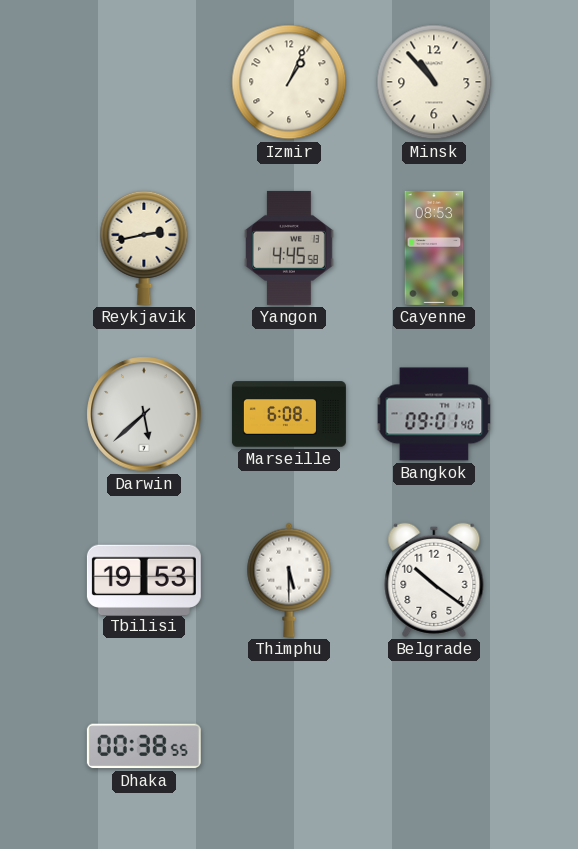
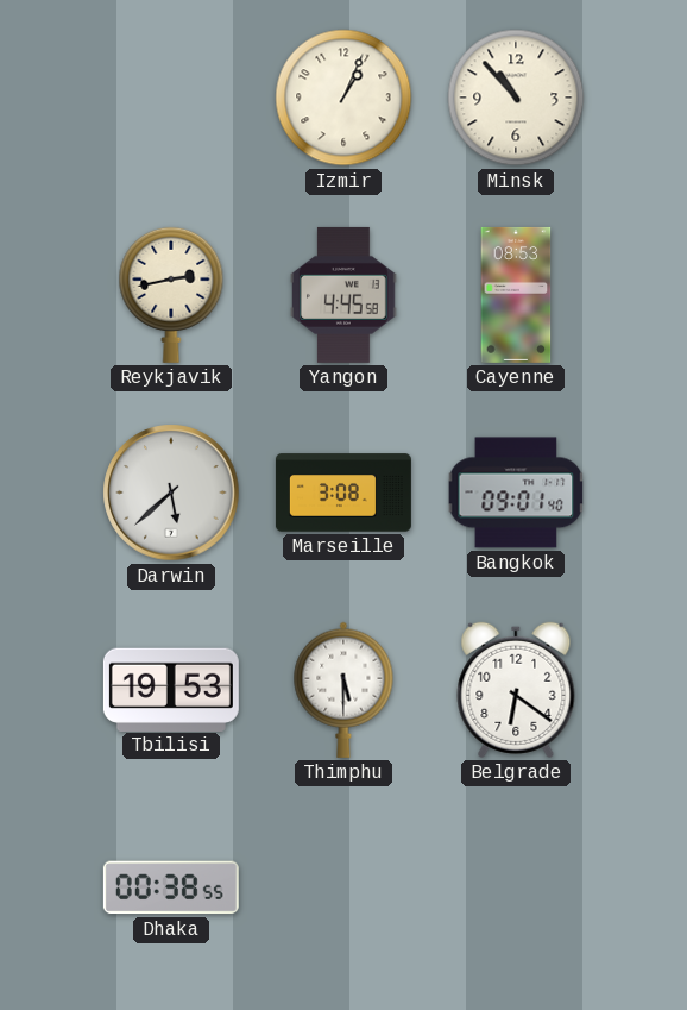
Marseille: 6:08 -> 3:08
Belgrade: 10:21 -> 6:21
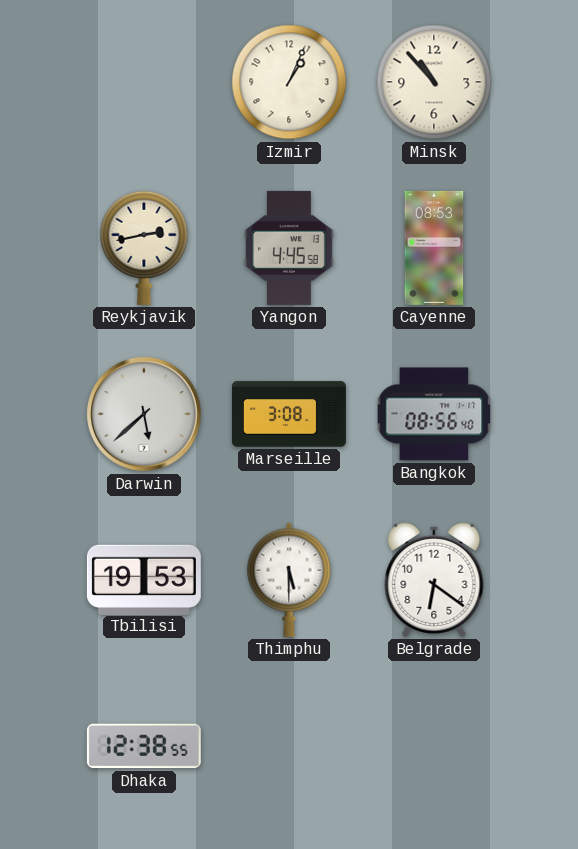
Bangkok: 09:01 -> 08:56
Dhaka: 00:38 -> 12:38
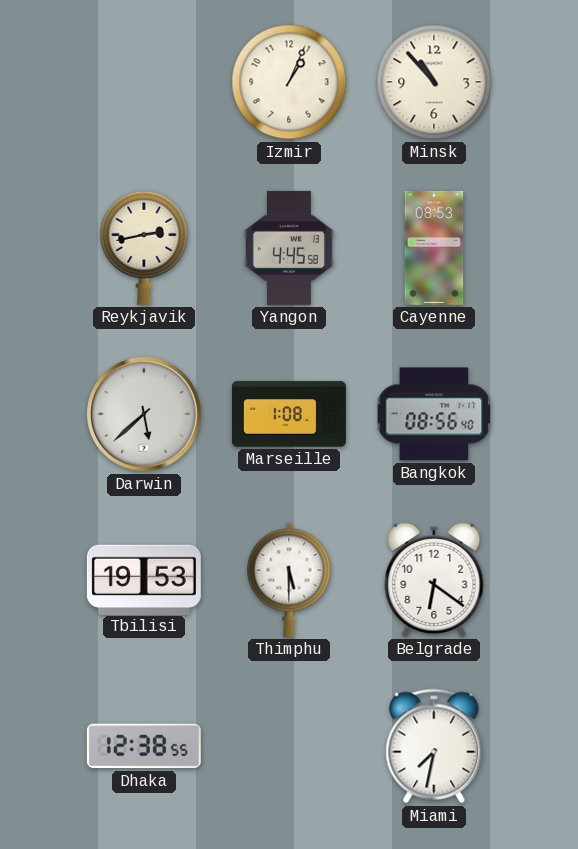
Marseille: 3:08 -> 1:08
Miami: none -> 7:32
